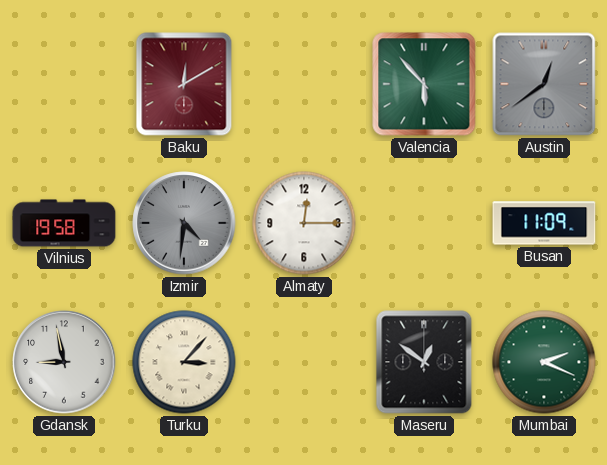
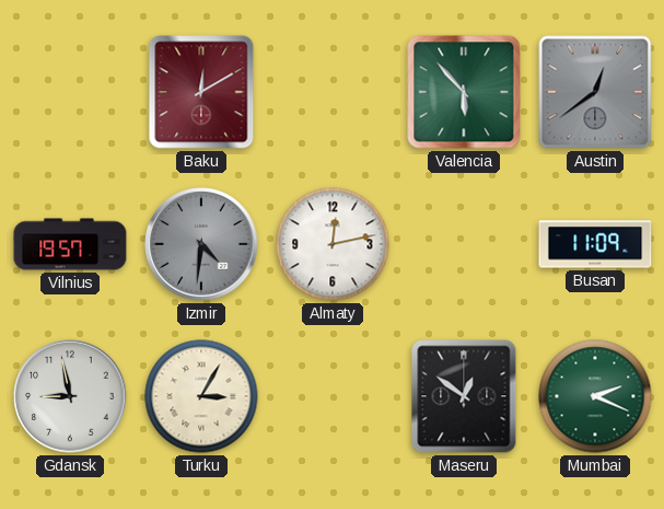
Vilnius: 19:58 -> 19:57
Almaty: 12:15 -> 12:13
Turku: 3:07 -> 3:05
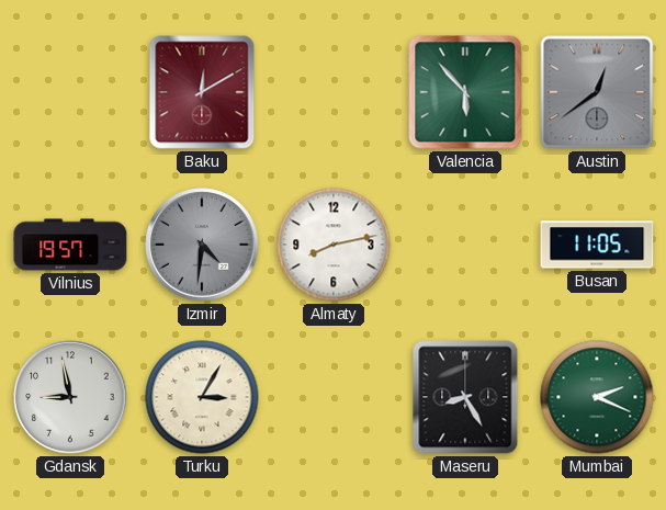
Almaty: 12:13 -> 8:13
Busan: 11:09 -> 11:05
Maseru: 12:51 -> 8:25
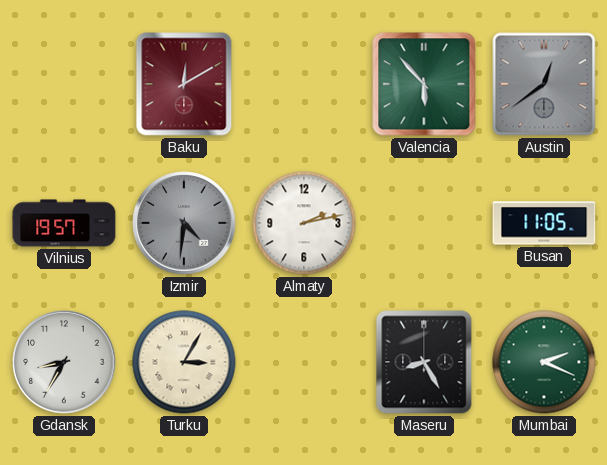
Almaty: 8:13 -> 2:13
Gdansk: 8:58 -> 8:35
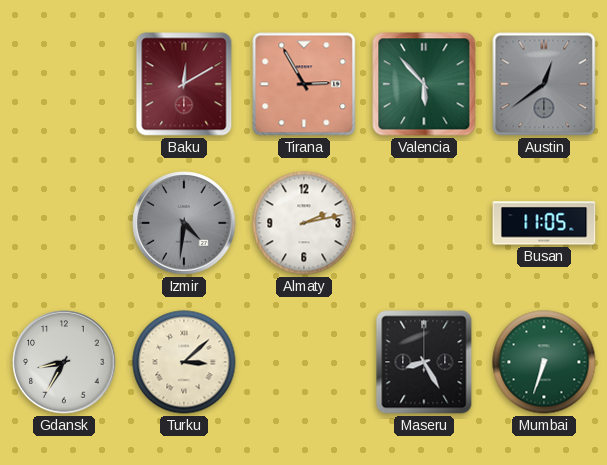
Tirana: none -> 2:55
Vilnius: 19:57 -> none
Turku: 3:05 -> 3:08
Mumbai: 2:19 -> 6:33
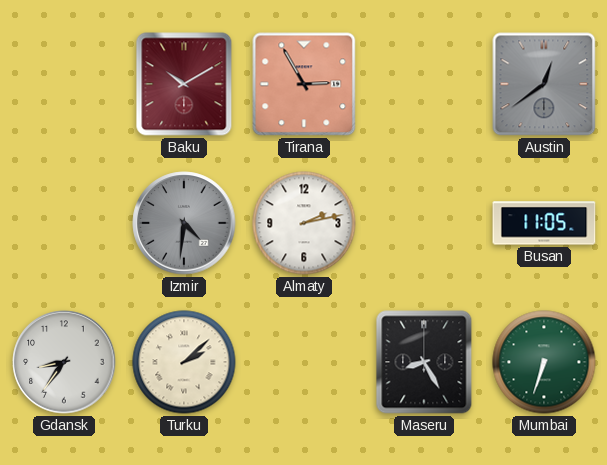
Baku: 12:10 -> 10:10
Valencia: 5:53 -> none
Gdansk: 8:35 -> 8:36
Turku: 3:08 -> 2:08
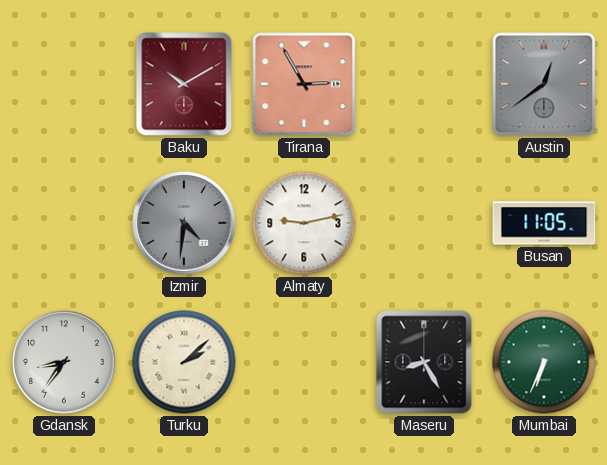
Almaty: 2:13 -> 9:13
Mumbai: 6:33 -> 6:34
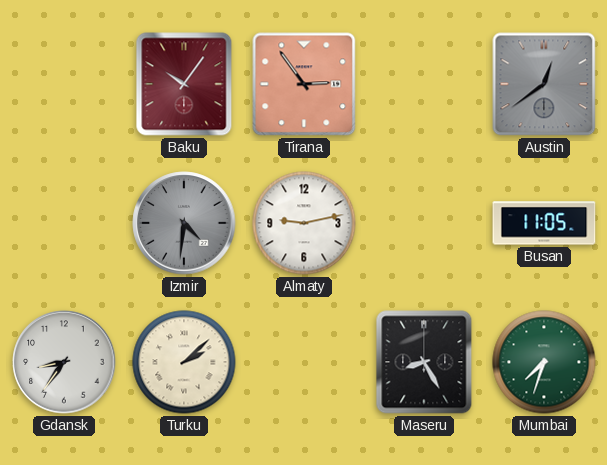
Baku: 10:10 -> 10:06
Tirana: 2:55 -> 2:54
Mumbai: 6:34 -> 7:33
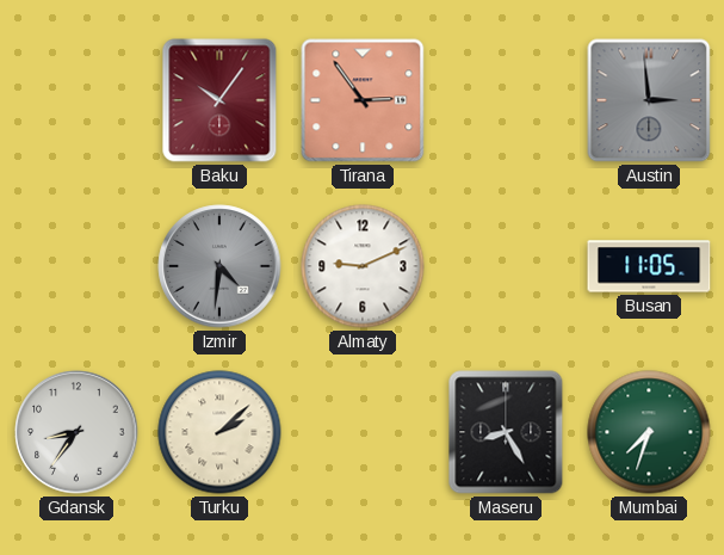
Austin: 12:39 -> 2:59
Almaty: 9:13 -> 9:11
